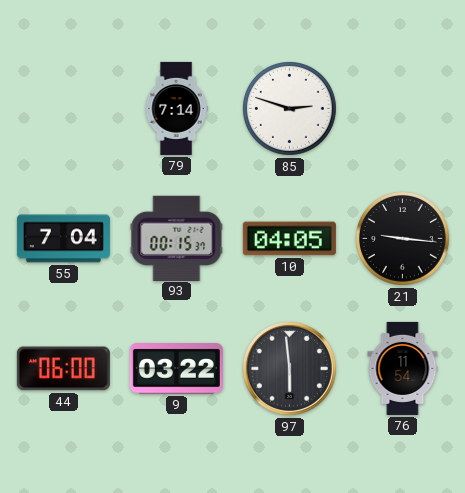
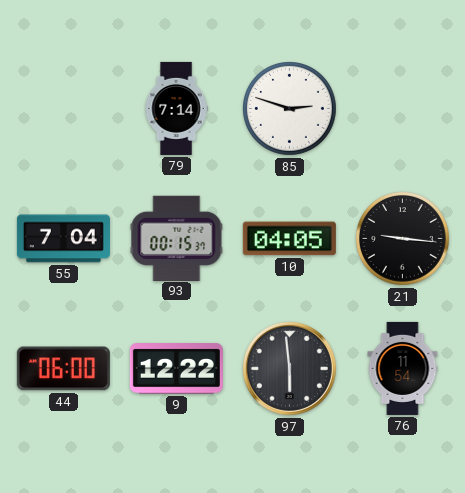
9: 03:22 -> 12:22
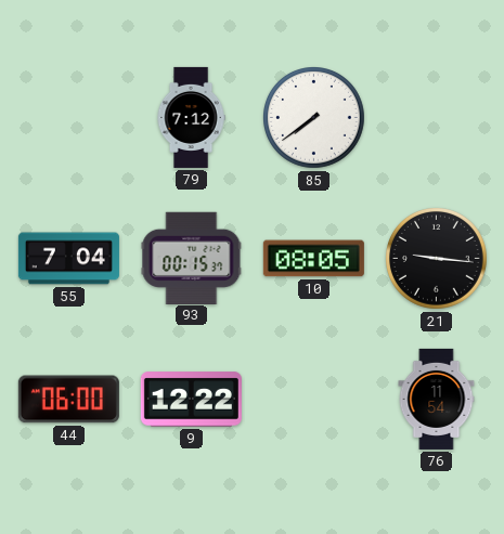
79: 7:14 -> 7:12
85: 2:48 -> 7:39
10: 04:05 -> 08:05
97: 5:59 -> none
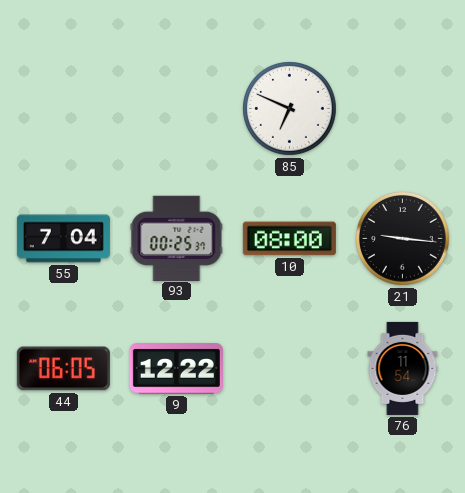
79: 7:12 -> none
85: 7:39 -> 6:49
93: 00:15 -> 00:25
10: 08:05 -> 08:00
44: 06:00 -> 06:05
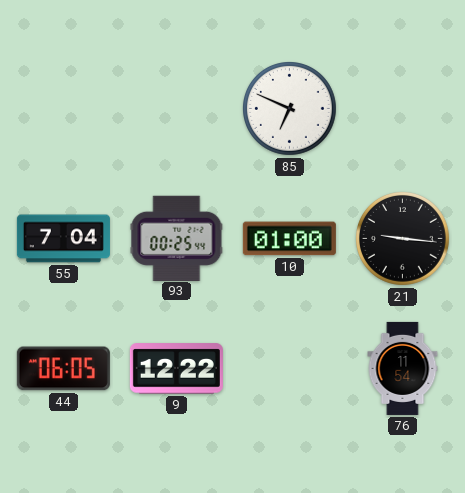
93: 00:25:37 -> 00:25:44
10: 08:00 -> 01:00
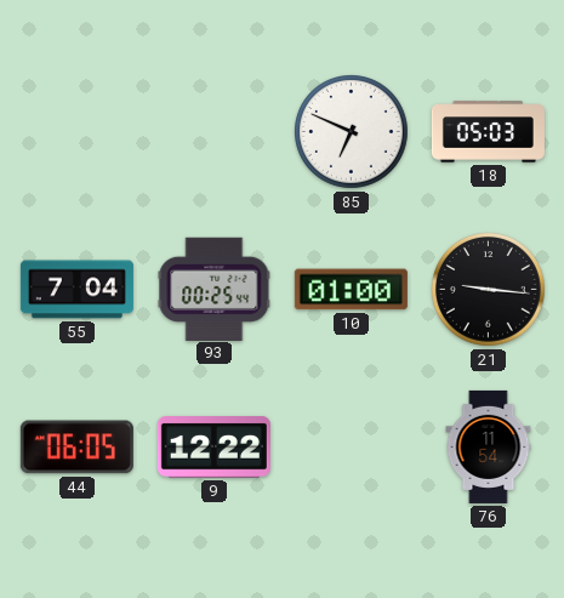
18: none -> 05:03
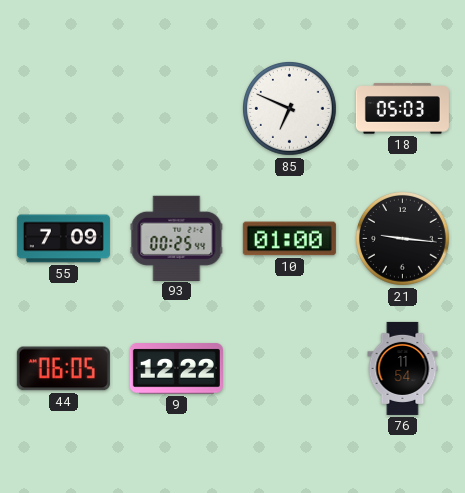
55: 7:04 -> 7:09
